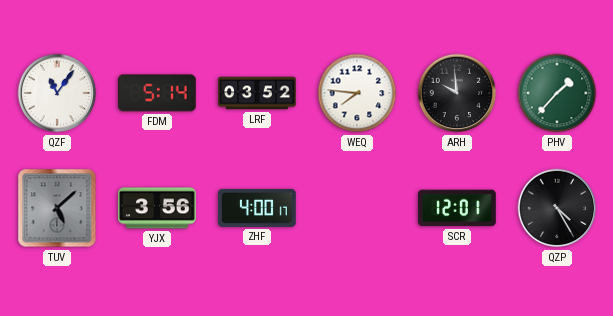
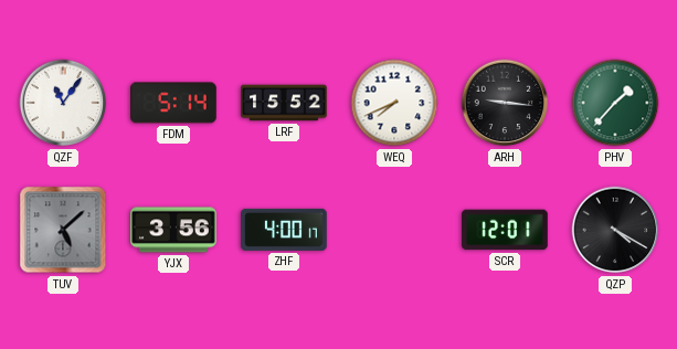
LRF: 03:52 -> 15:52
WEQ: 7:46 -> 7:41
ARH: 9:59 -> 9:16
QZP: 4:25 -> 4:20
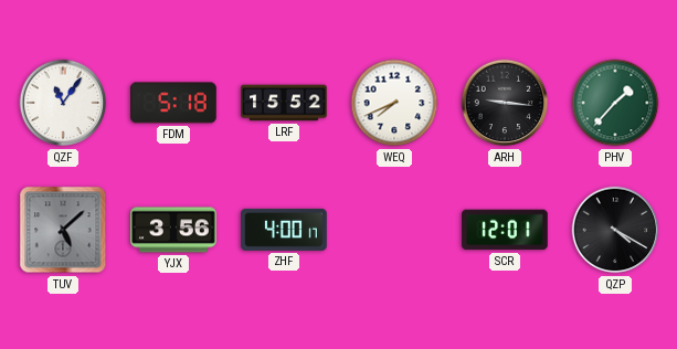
FDM: 5:14 -> 5:18
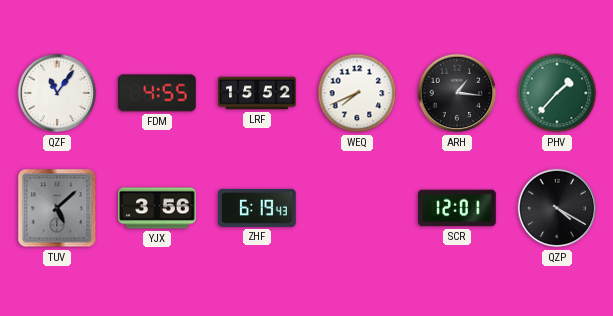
FDM: 5:18 -> 4:55
ARH: 9:16 -> 1:16
ZHF: 4:00 -> 6:19
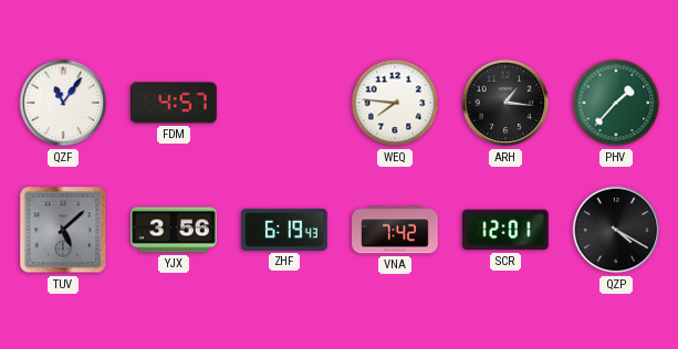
FDM: 4:55 -> 4:57
LRF: 15:52 -> none
WEQ: 7:41 -> 7:46
VNA: none -> 7:42
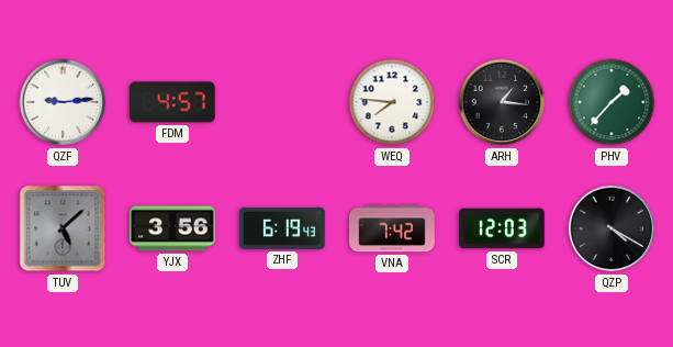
QZF: 11:06 -> 9:14
SCR: 12:01 -> 12:03
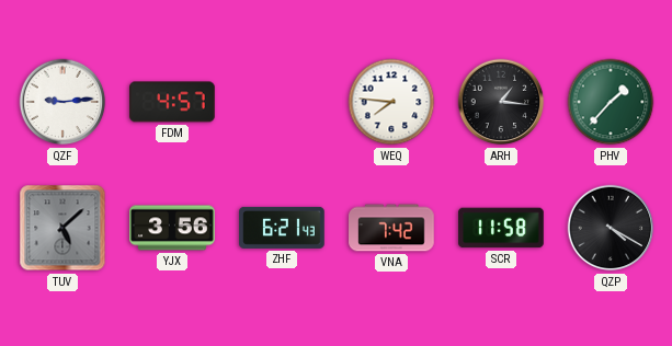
ZHF: 6:19 -> 6:21
SCR: 12:03 -> 11:58
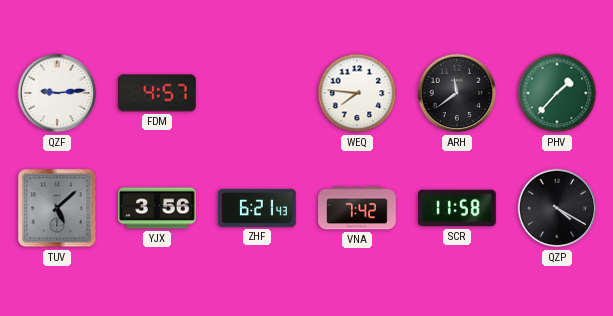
ARH: 1:16 -> 11:39
